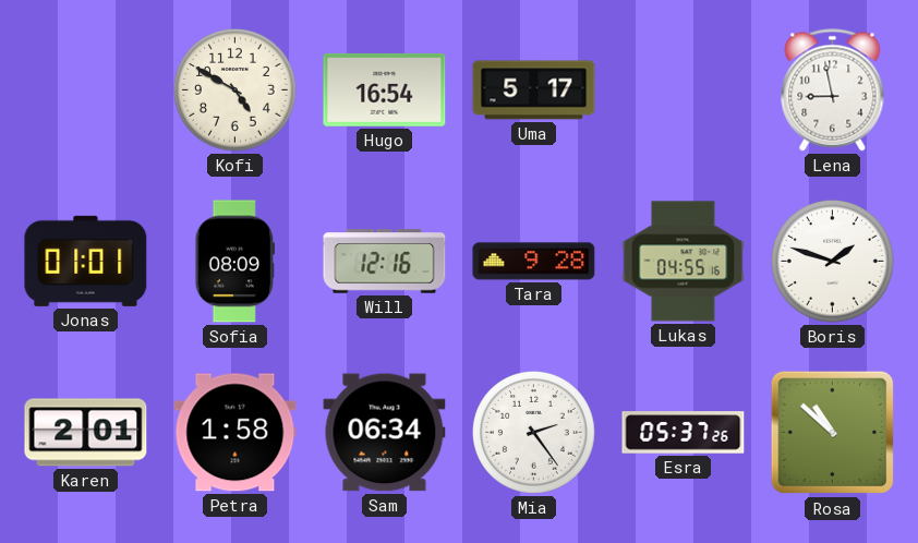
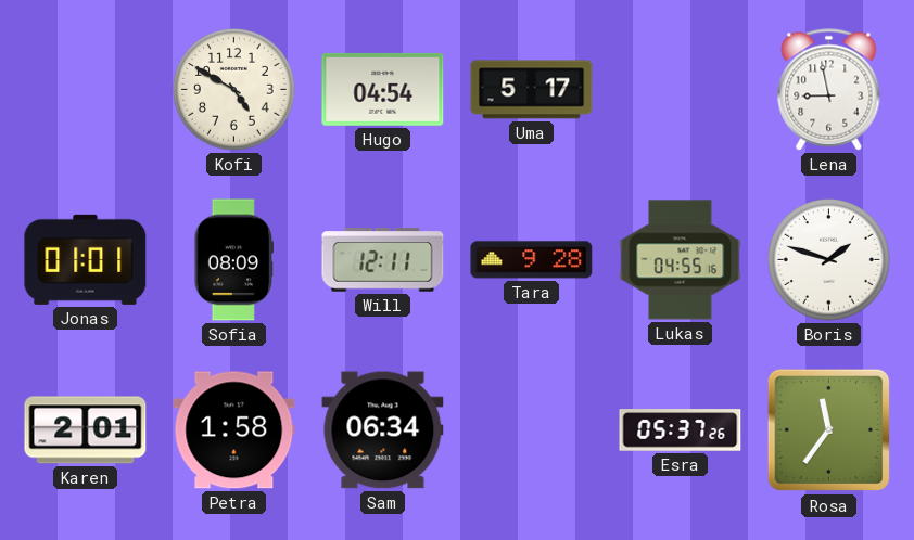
Hugo: 16:54 -> 04:54
Will: 12:16 -> 12:11
Mia: 2:24 -> none
Rosa: 10:52 -> 11:36
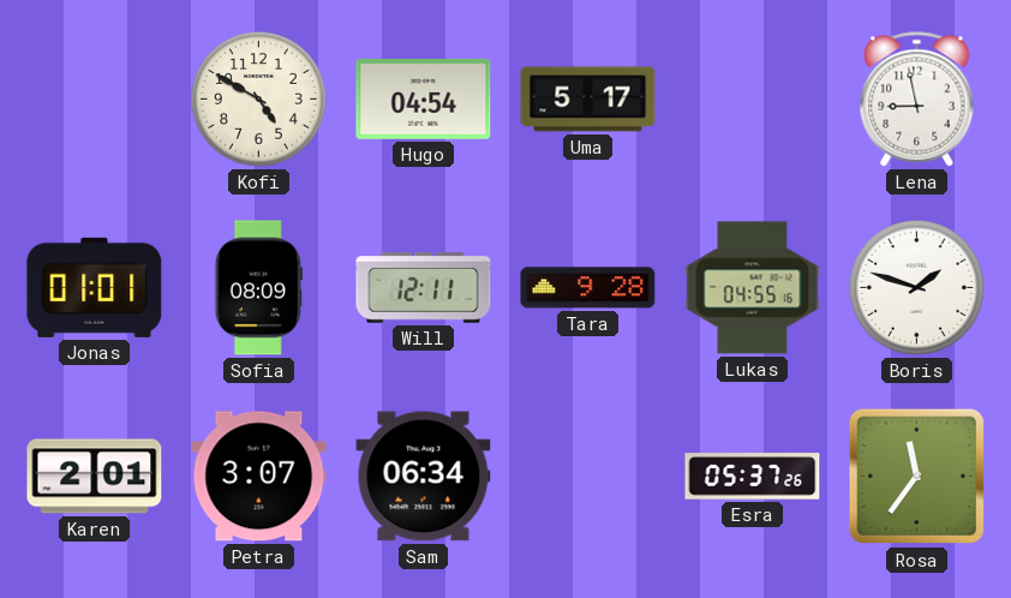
Petra: 1:58 -> 3:07
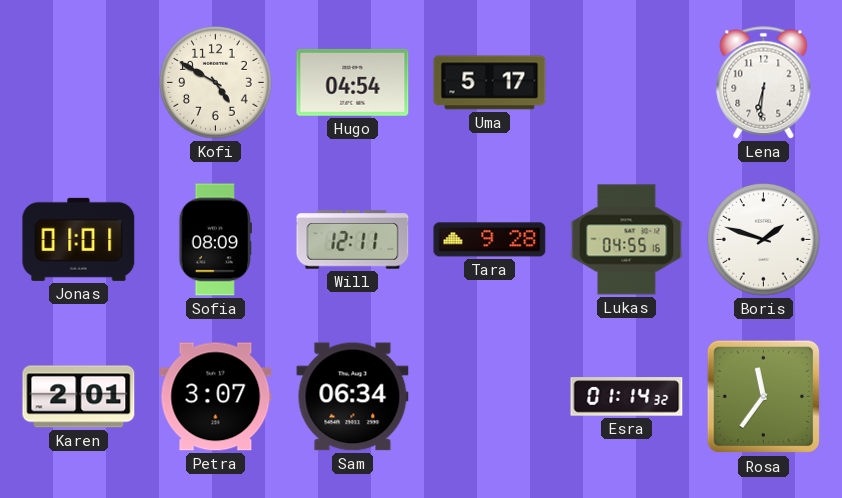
Lena: 8:58 -> 6:31
Esra: 05:37 -> 01:14
